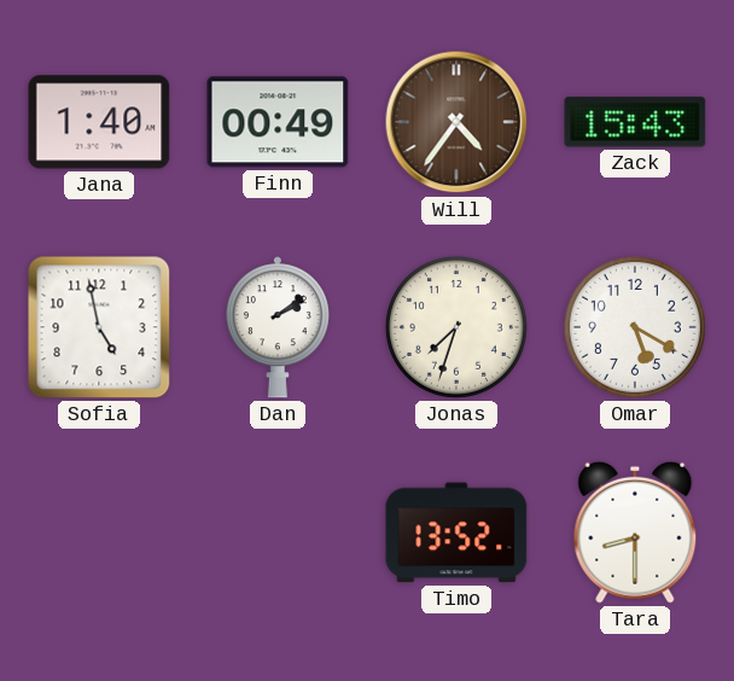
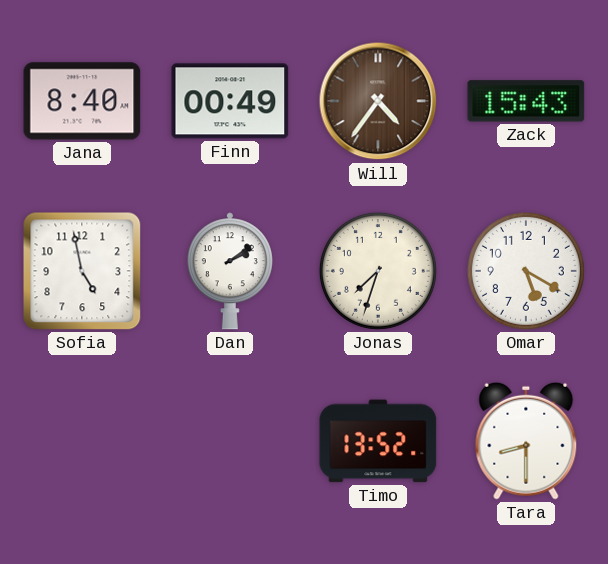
Jana: 1:40 -> 8:40
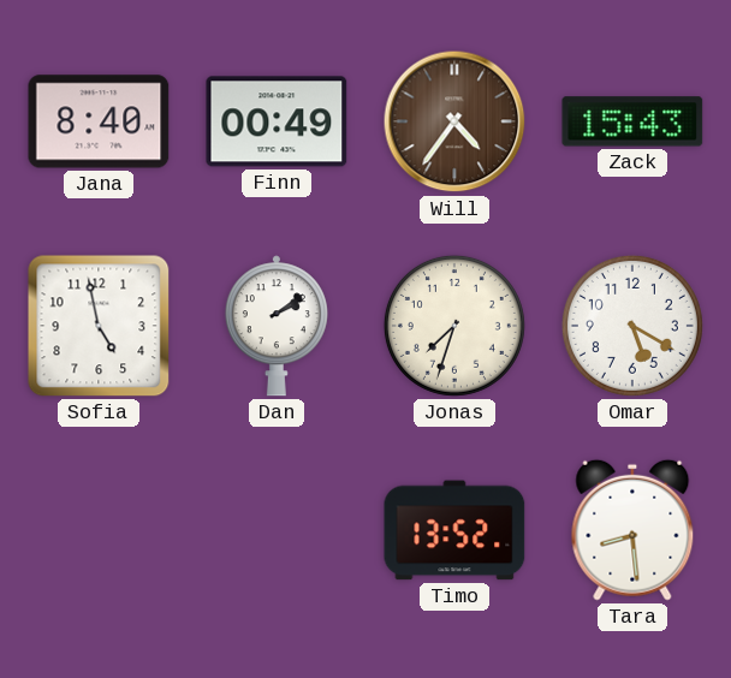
Tara: 8:30 -> 8:29
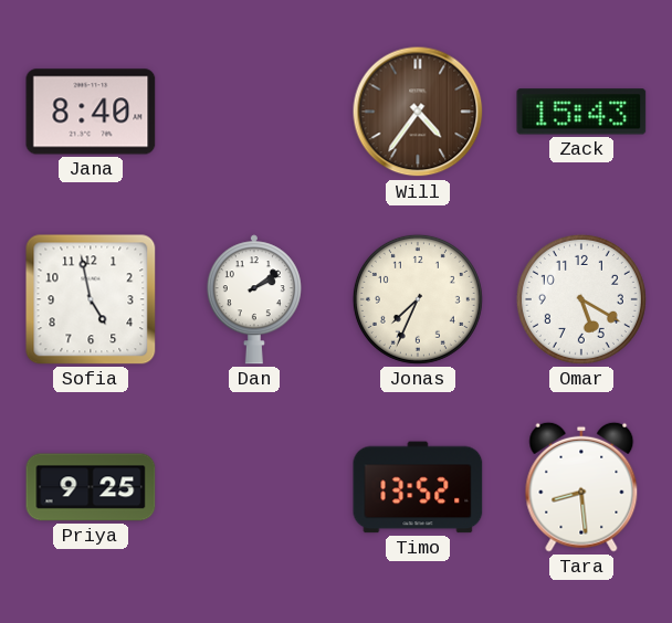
Finn: 00:49 -> none
Jonas: 7:33 -> 7:34
Priya: none -> 9:25
